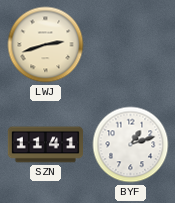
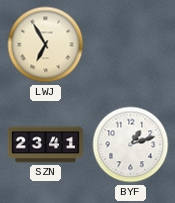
LWJ: 2:42 -> 6:55
SZN: 11:41 -> 23:41
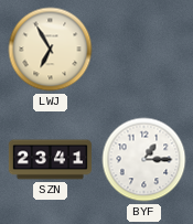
BYF: 1:12 -> 1:15
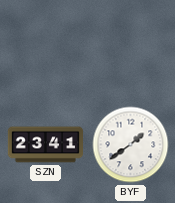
LWJ: 6:55 -> none
BYF: 1:15 -> 1:39
